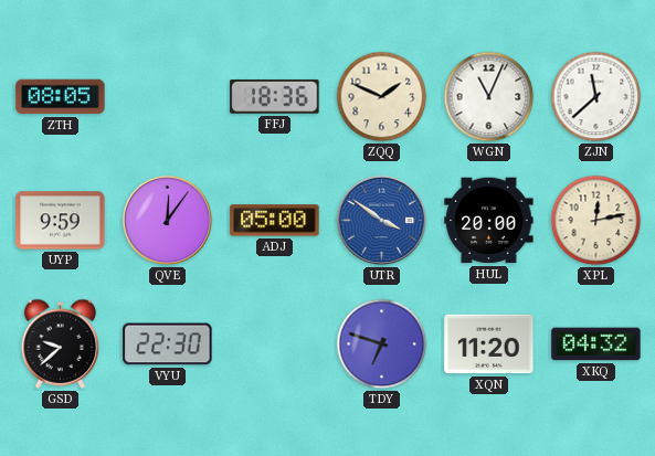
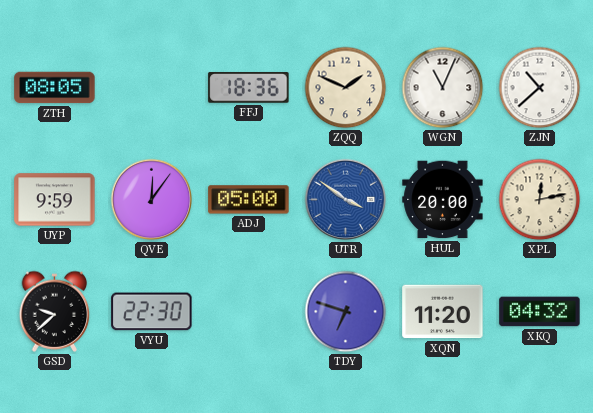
ZJN: 11:38 -> 10:38
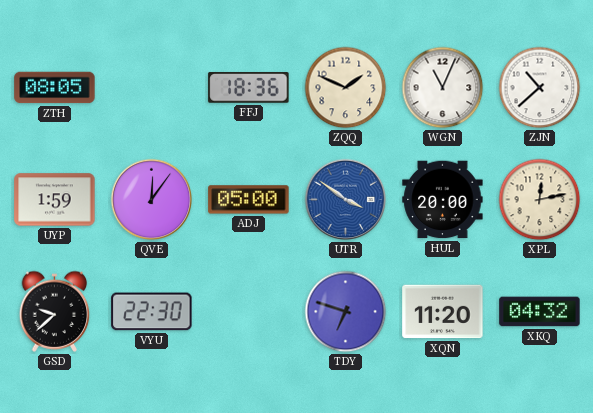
UYP: 9:59 -> 1:59
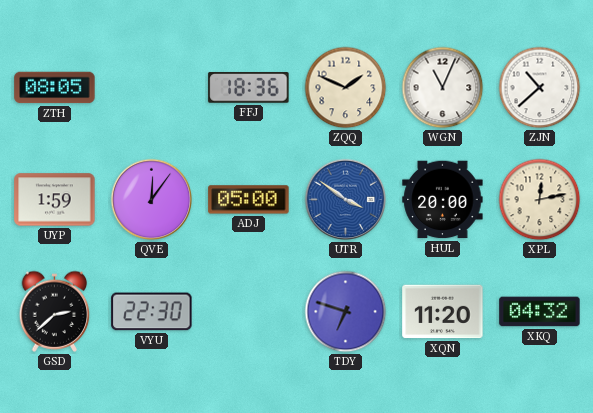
GSD: 9:38 -> 2:38
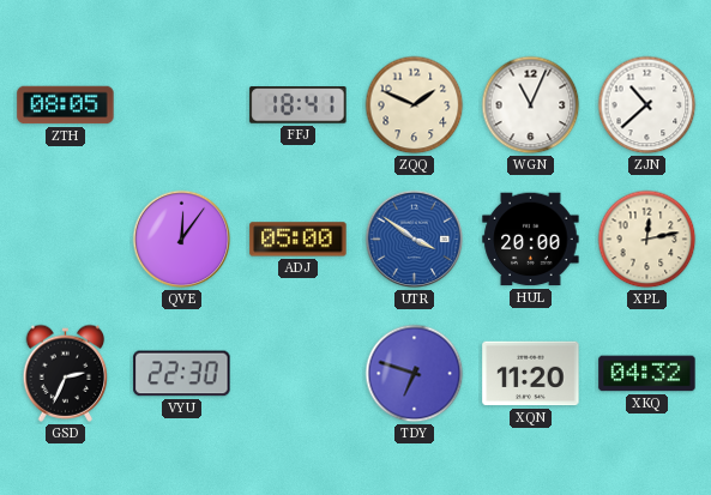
FFJ: 18:36 -> 18:41
UYP: 1:59 -> none
GSD: 2:38 -> 2:34
